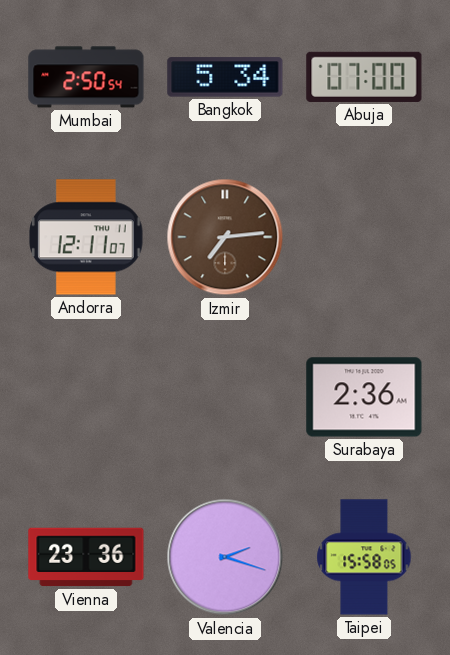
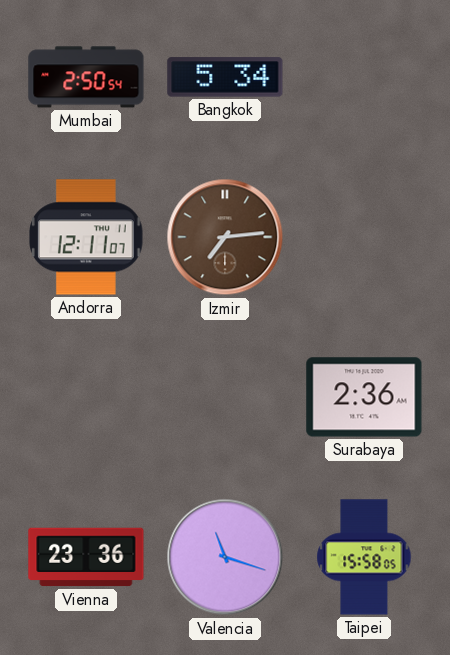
Abuja: 07:00 -> none
Valencia: 2:18 -> 11:18
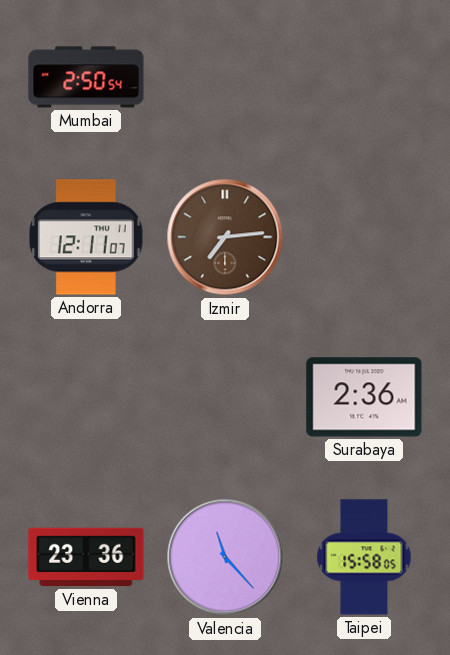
Bangkok: 5:34 -> none
Valencia: 11:18 -> 11:23
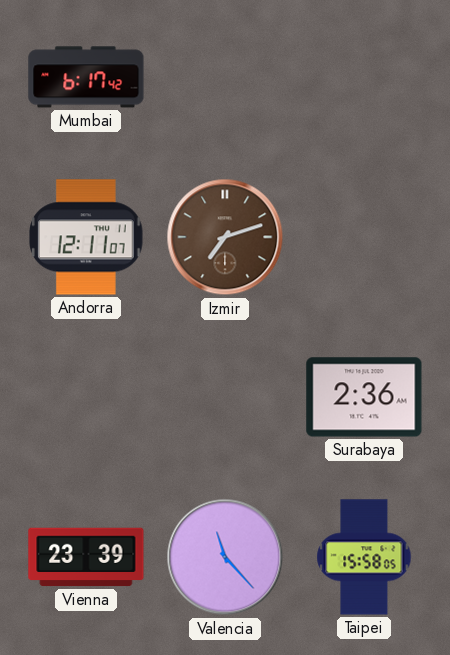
Mumbai: 2:50 -> 6:17
Izmir: 7:14 -> 7:12
Vienna: 23:36 -> 23:39
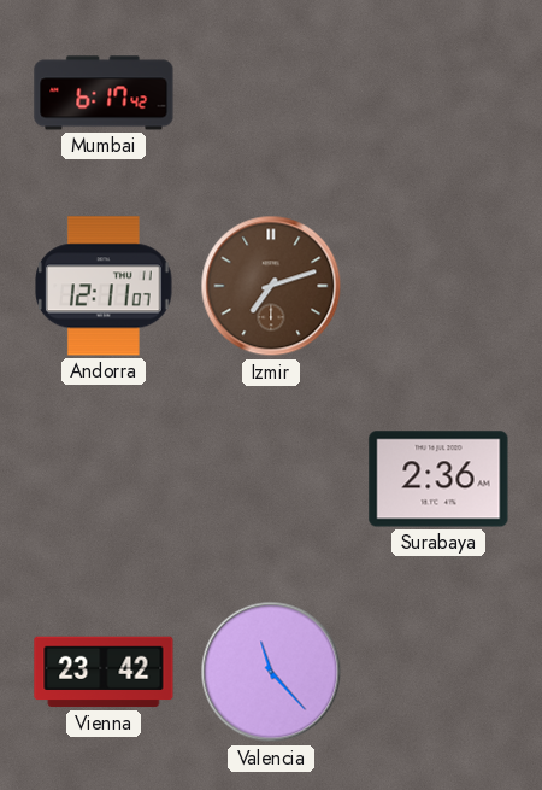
Vienna: 23:39 -> 23:42
Taipei: 15:58 -> none
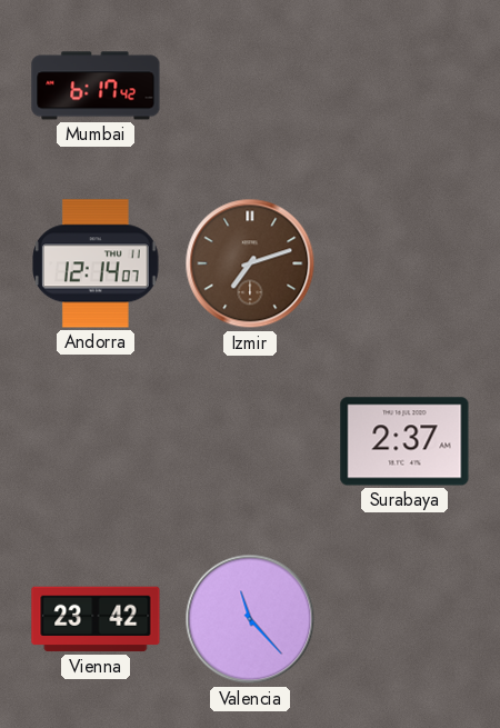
Andorra: 12:11 -> 12:14
Surabaya: 2:36 -> 2:37
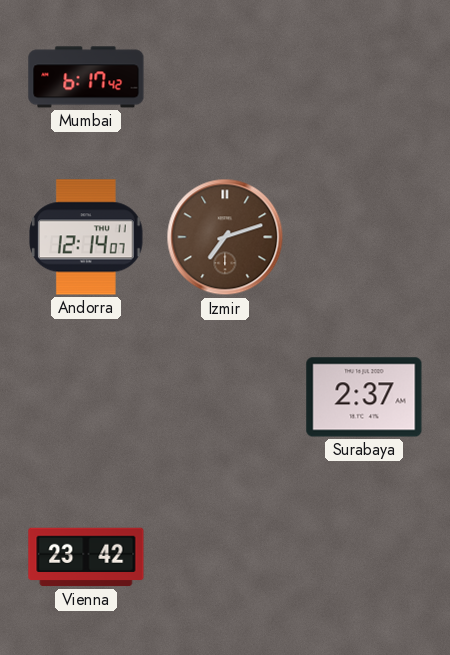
Valencia: 11:23 -> none
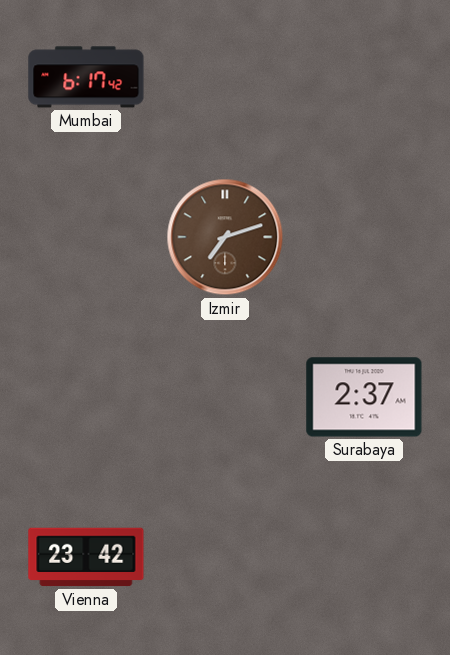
Andorra: 12:14 -> none
